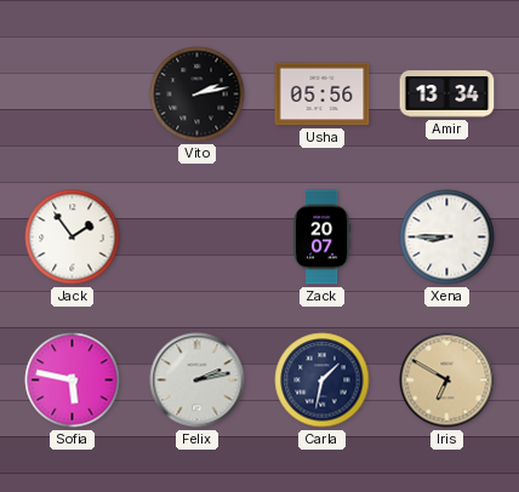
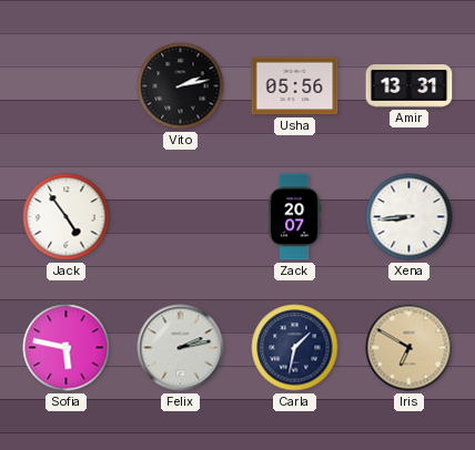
Amir: 13:34 -> 13:31
Jack: 1:54 -> 4:54
Xena: 8:45 -> 8:44
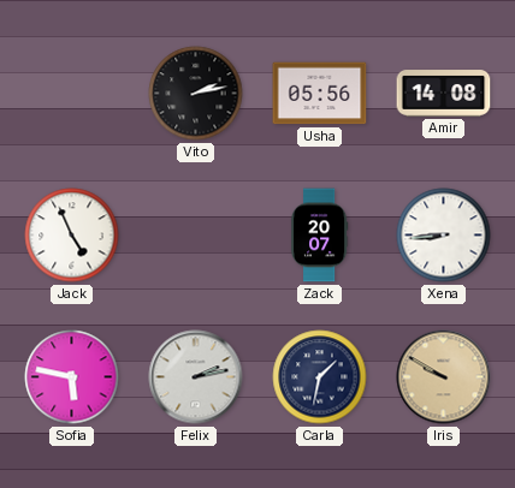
Amir: 13:31 -> 14:08
Jack: 4:54 -> 4:56
Iris: 6:50 -> 9:50
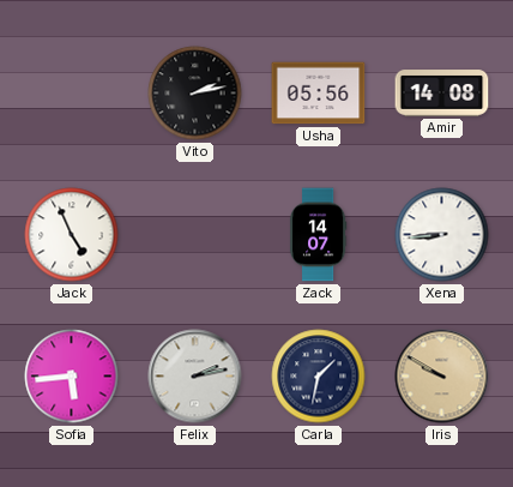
Zack: 20:07 -> 14:07
Sofia: 5:47 -> 5:44
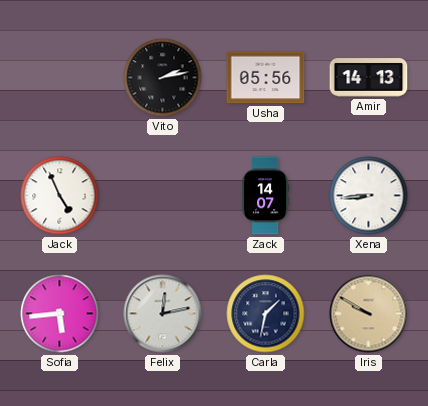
Amir: 14:08 -> 14:13
Felix: 2:13 -> 12:13
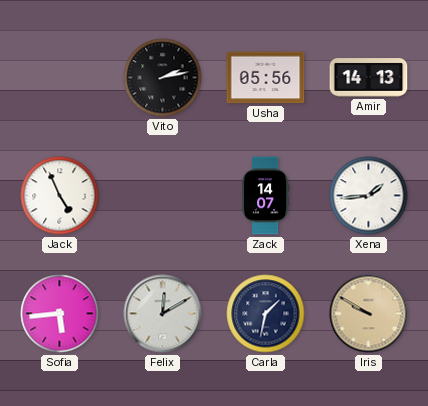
Xena: 8:44 -> 1:44
Felix: 12:13 -> 12:10
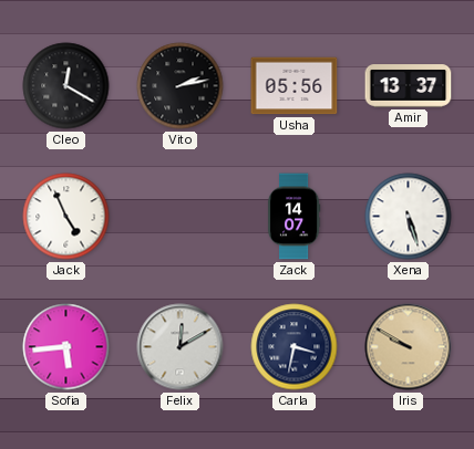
Cleo: none -> 12:20
Amir: 14:13 -> 13:37
Xena: 1:44 -> 5:27
Carla: 1:32 -> 3:32
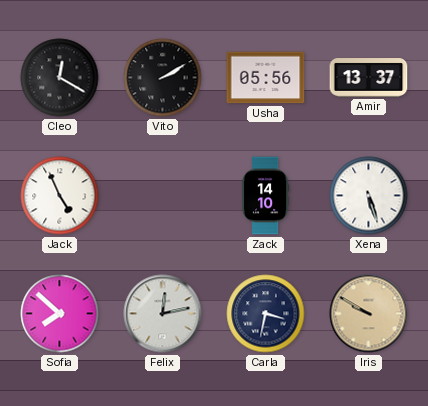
Vito: 2:13 -> 2:10
Zack: 14:07 -> 14:10
Sofia: 5:44 -> 7:52
Felix: 12:10 -> 12:13
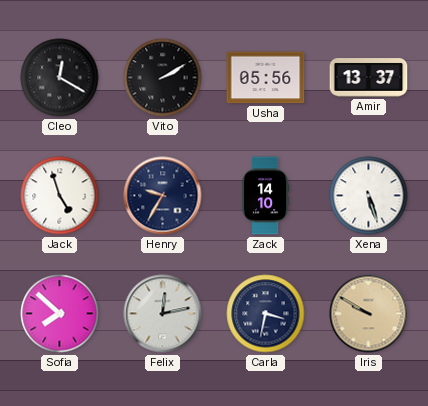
Jack: 4:56 -> 4:57
Henry: none -> 9:35
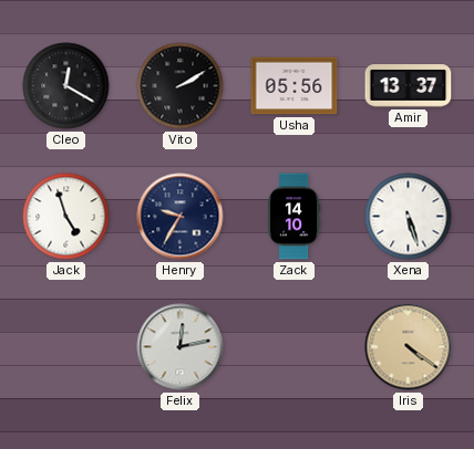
Sofia: 7:52 -> none
Carla: 3:32 -> none
Iris: 9:50 -> 4:21
